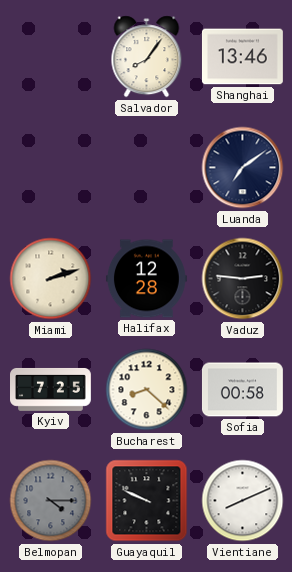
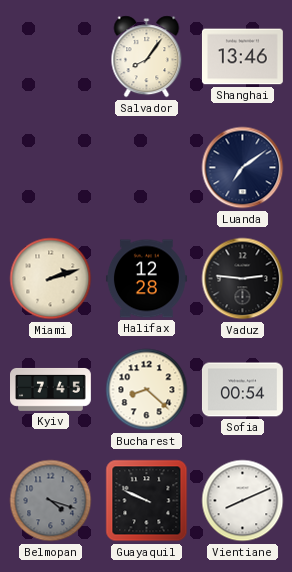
Kyiv: 7:25 -> 7:45
Sofia: 00:58 -> 00:54
Belmopan: 4:15 -> 4:18
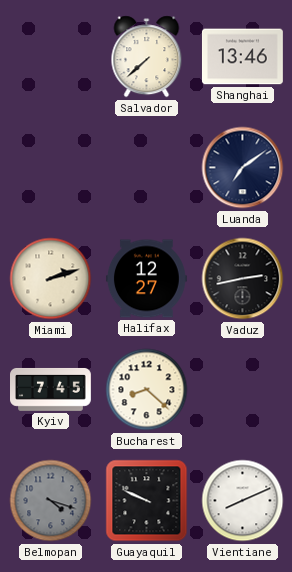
Salvador: 8:06 -> 7:38
Halifax: 12:28 -> 12:27
Vaduz: 2:46 -> 2:43
Sofia: 00:54 -> none
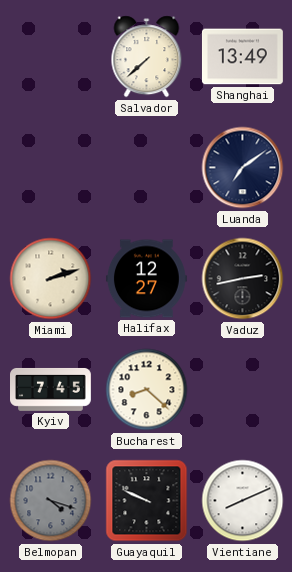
Shanghai: 13:46 -> 13:49
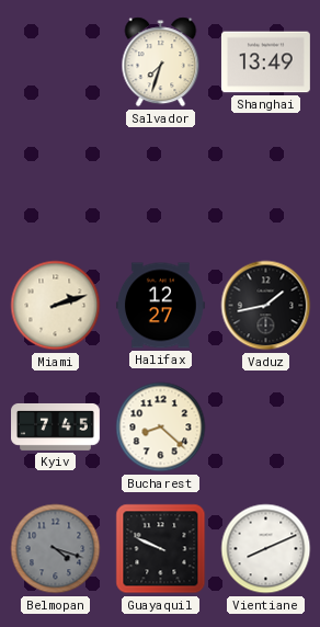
Salvador: 7:38 -> 7:33
Luanda: 7:09 -> none
Vaduz: 2:43 -> 1:43
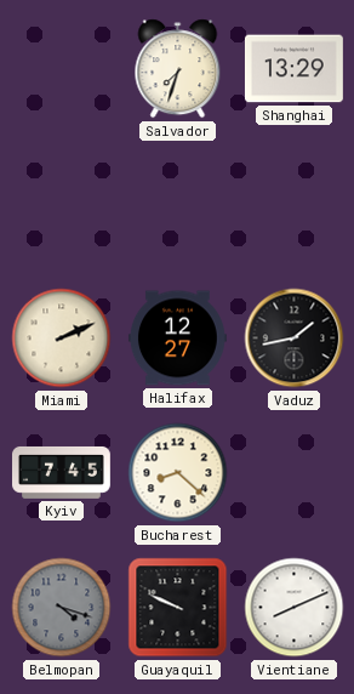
Shanghai: 13:49 -> 13:29
Miami: 2:12 -> 2:11
